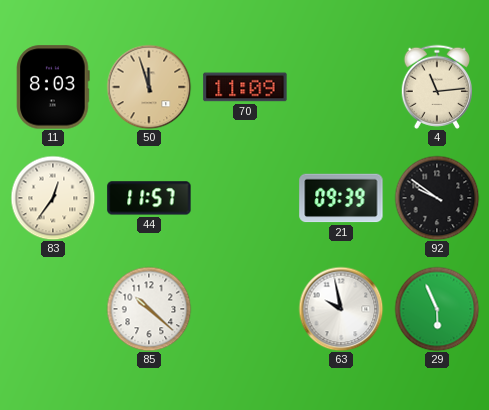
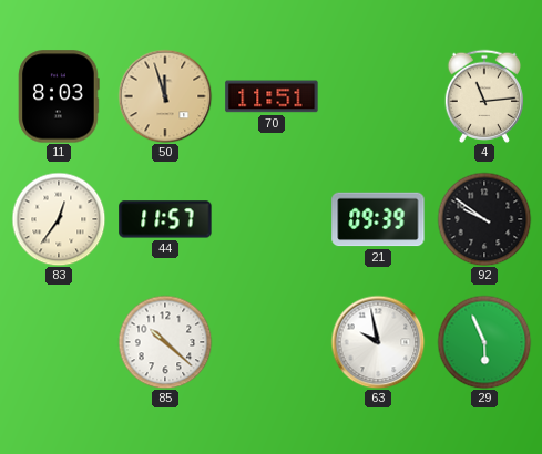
70: 11:09 -> 11:51
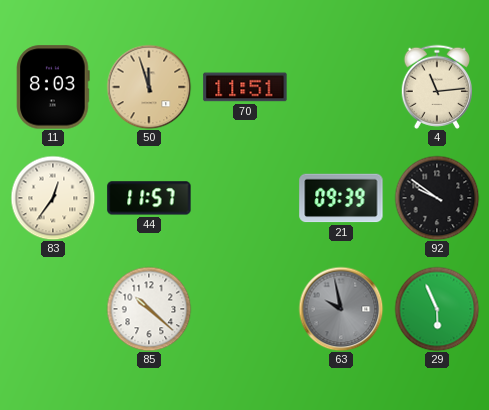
63 dial: white -> grey
